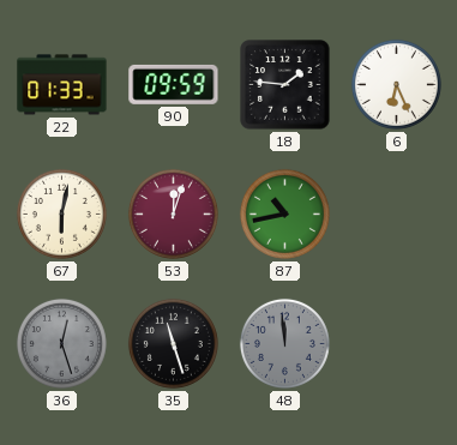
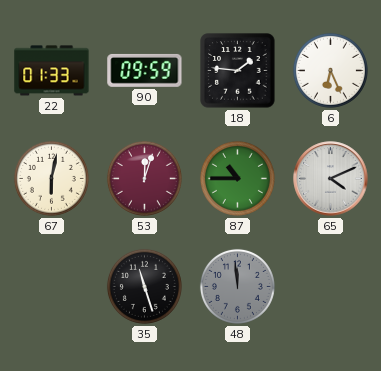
87: 10:43 -> 10:45
65: none -> 4:11
36: 12:27 -> none
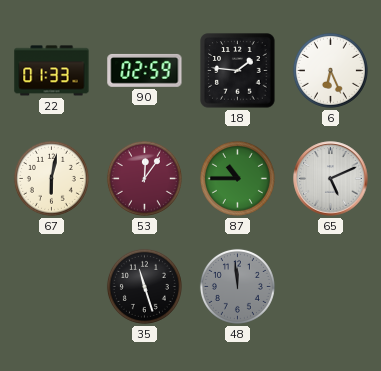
90: 09:59 -> 02:59
53: 12:03 -> 12:06
65: 4:11 -> 5:11
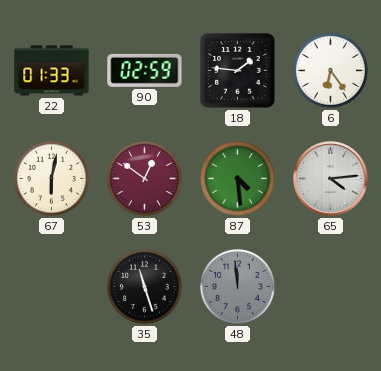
6: 6:26 -> 6:24
53: 12:06 -> 12:51
87: 10:45 -> 4:29
65: 5:11 -> 4:14
